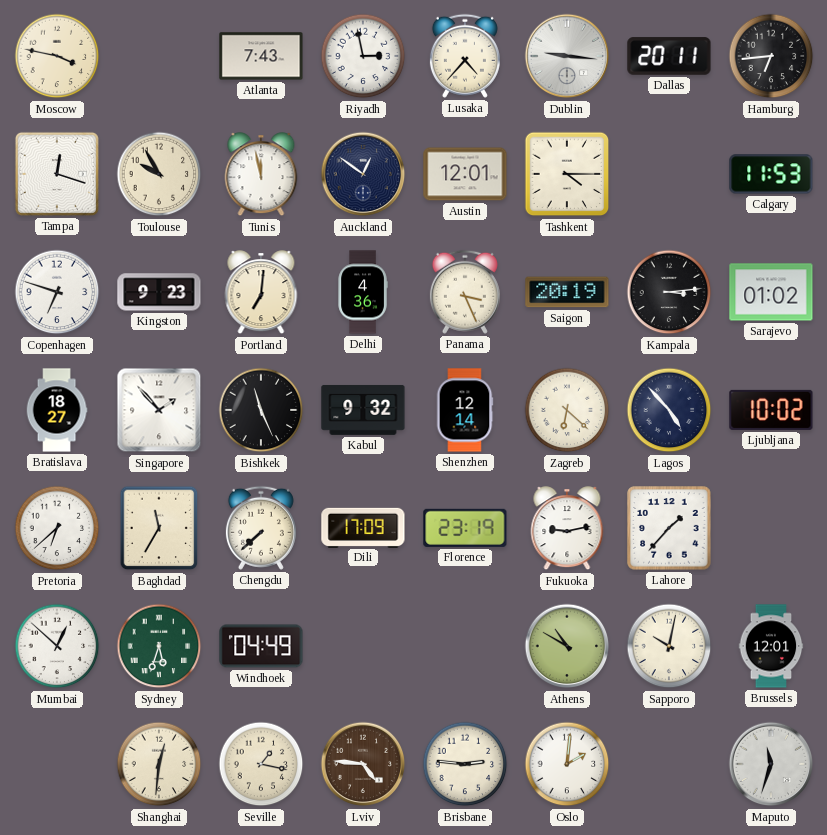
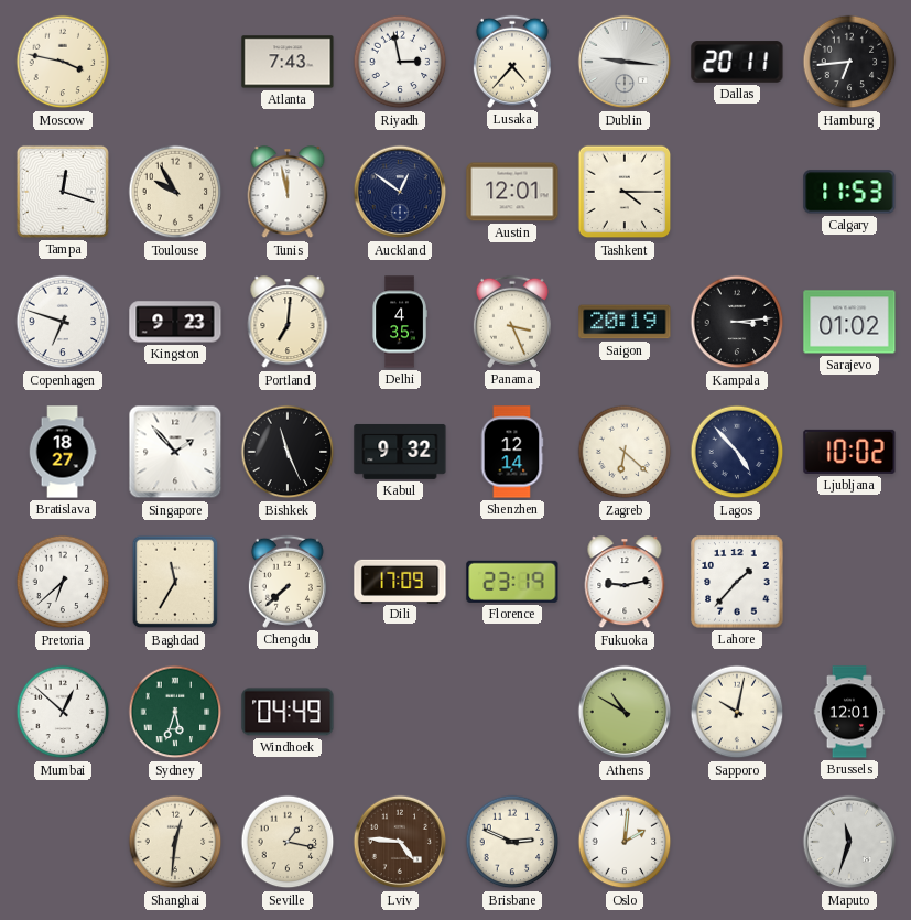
Delhi: 4:36 -> 4:35
Brisbane: 2:46 -> 2:49
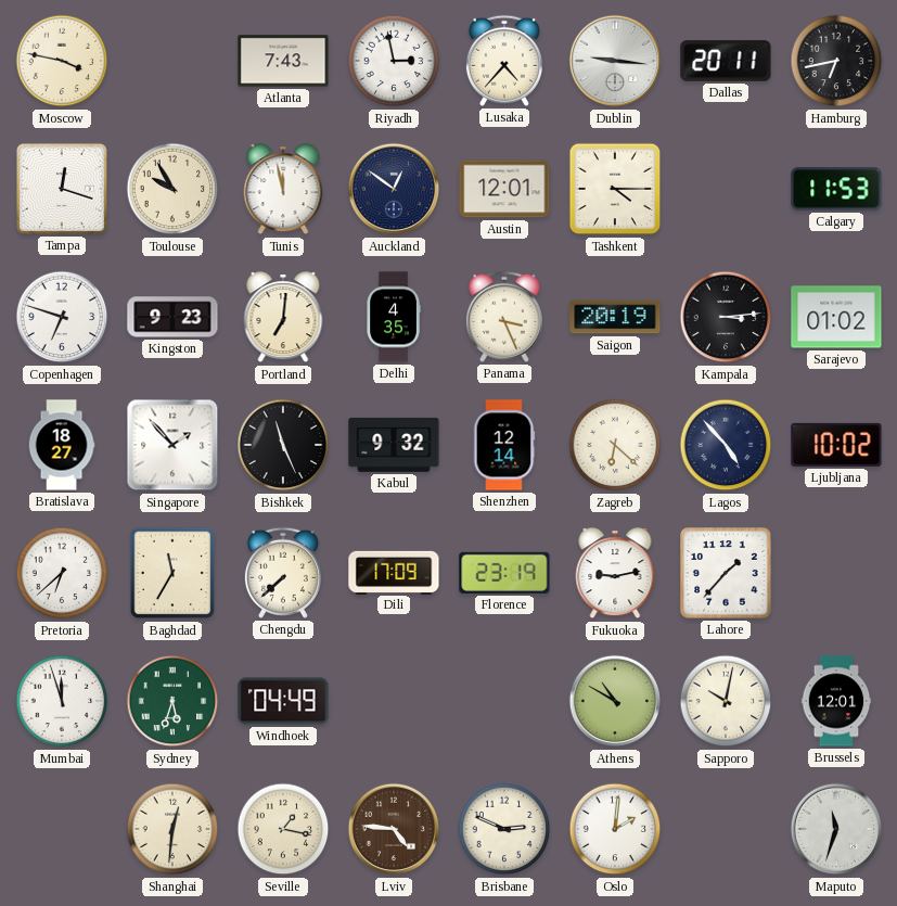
Hamburg: 6:44 -> 6:43
Mumbai: 12:52 -> 11:57
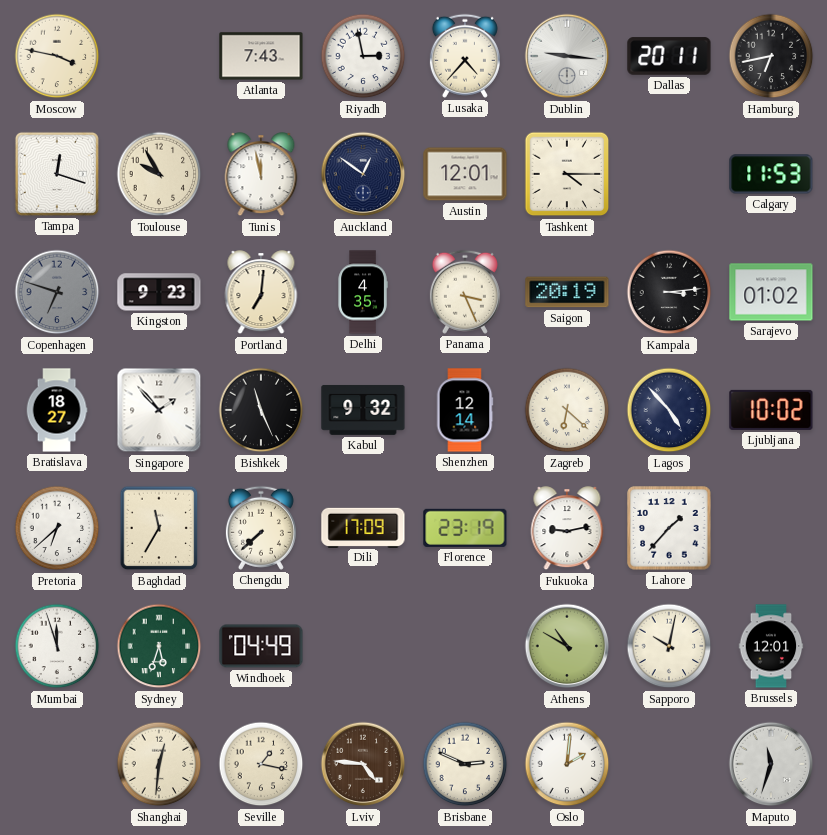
Copenhagen dial: white -> grey
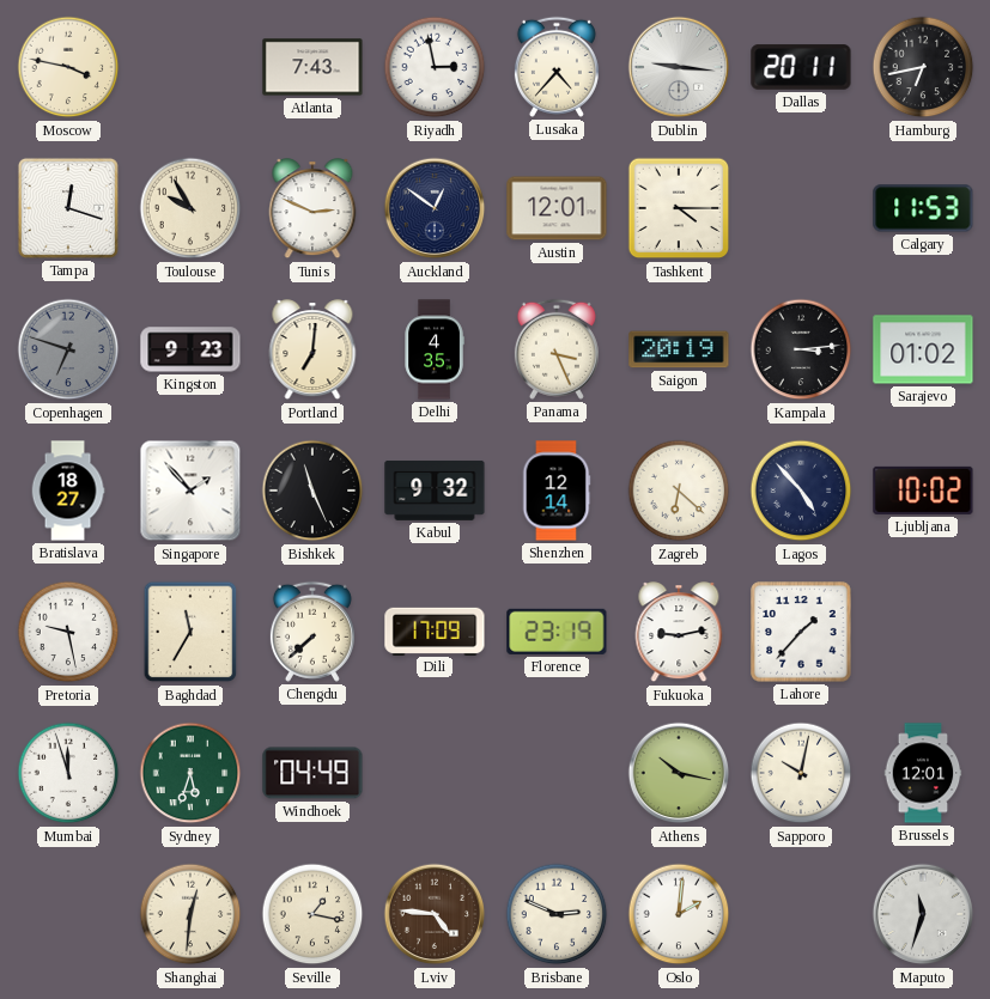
Tunis: 11:58 -> 2:49
Pretoria: 6:38 -> 9:28
Athens: 10:50 -> 10:17
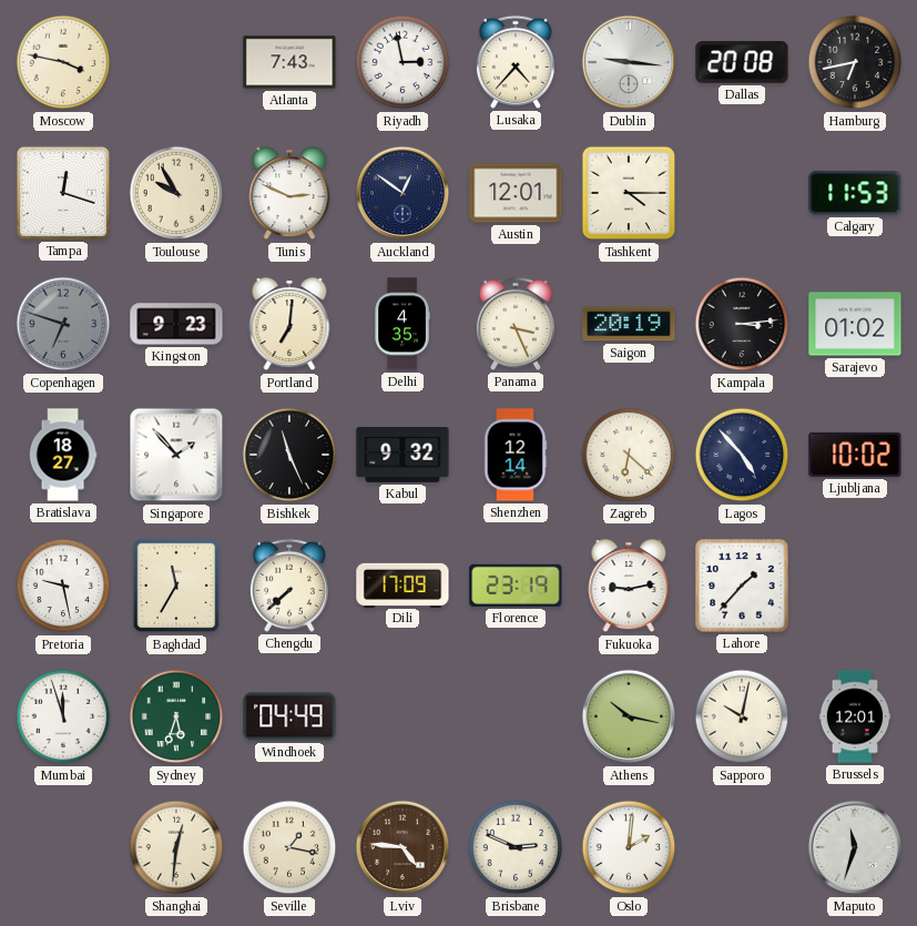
Dallas: 20:11 -> 20:08
